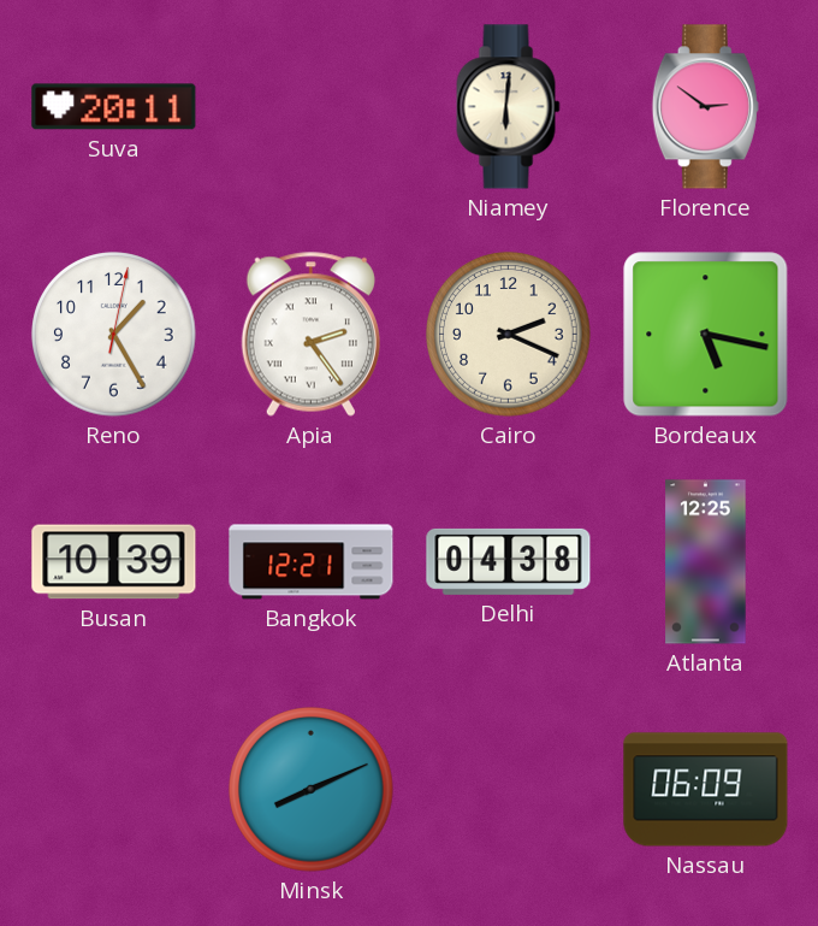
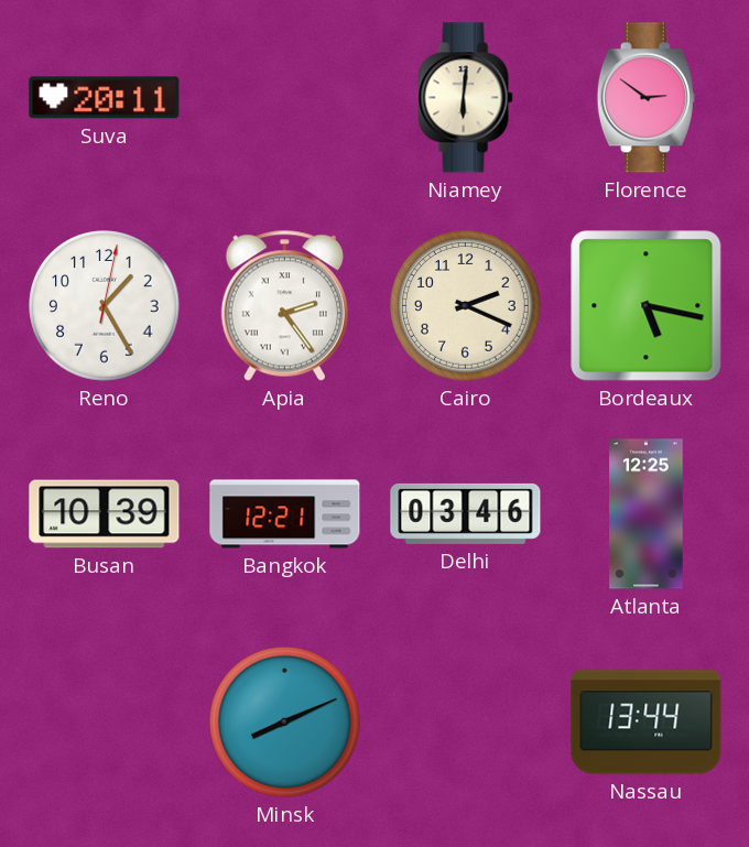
Delhi: 04:38 -> 03:46
Nassau: 06:09 -> 13:44
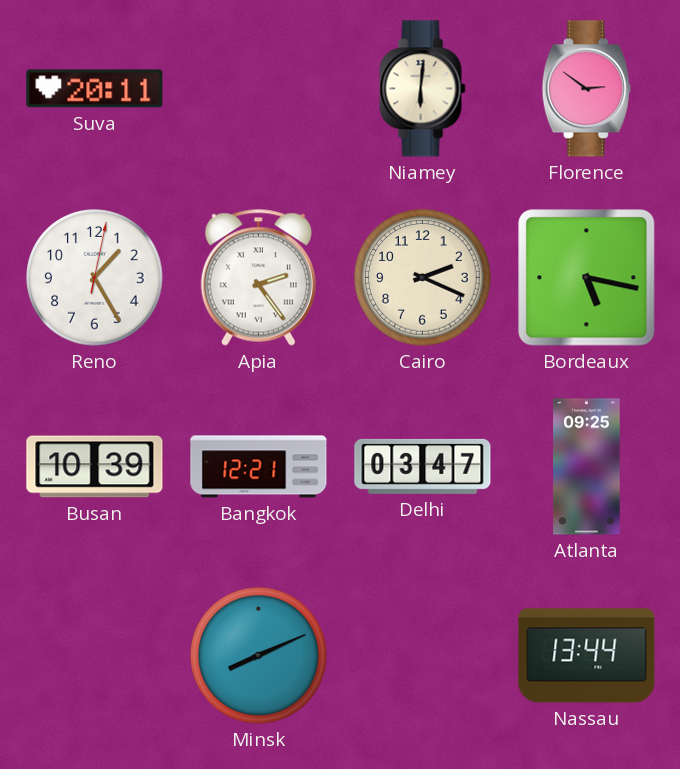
Delhi: 03:46 -> 03:47
Atlanta: 12:25 -> 09:25
